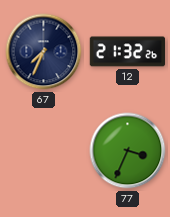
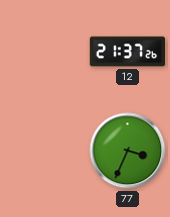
67: 7:34 -> none
12: 21:32 -> 21:37
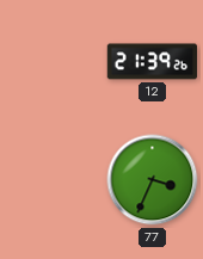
12: 21:37 -> 21:39
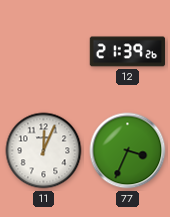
11: none -> 12:04
